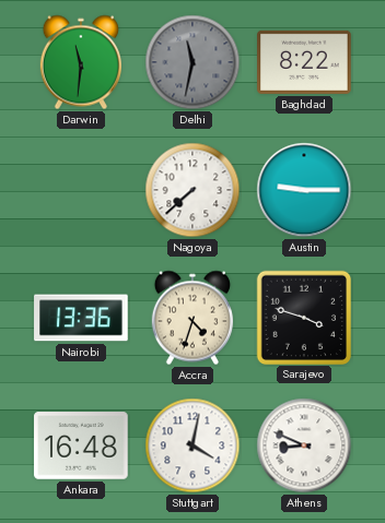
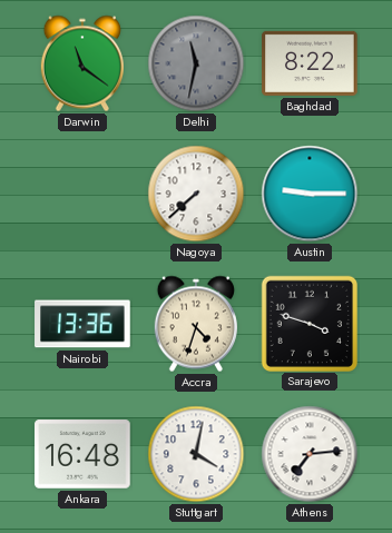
Darwin: 11:31 -> 11:21
Athens: 8:49 -> 7:14
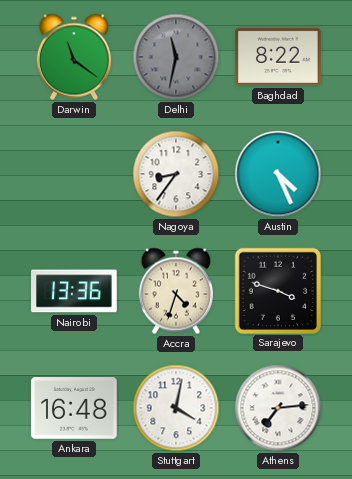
Nagoya: 7:38 -> 8:36
Austin: 9:15 -> 4:26
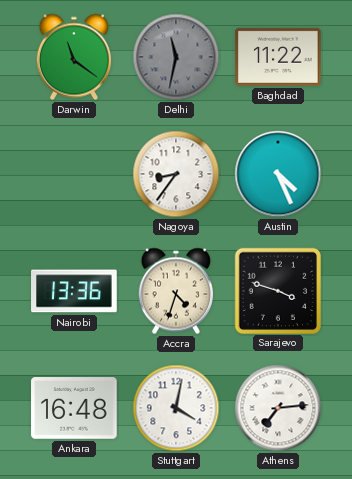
Baghdad: 8:22 -> 11:22
